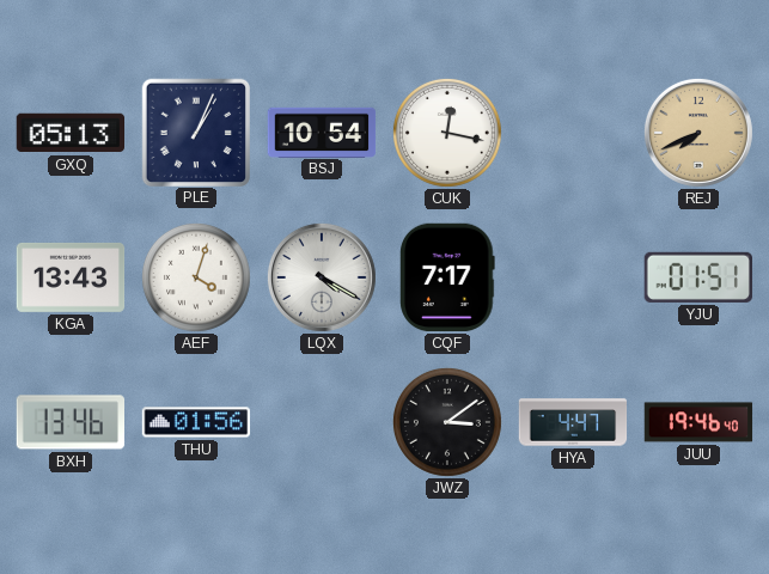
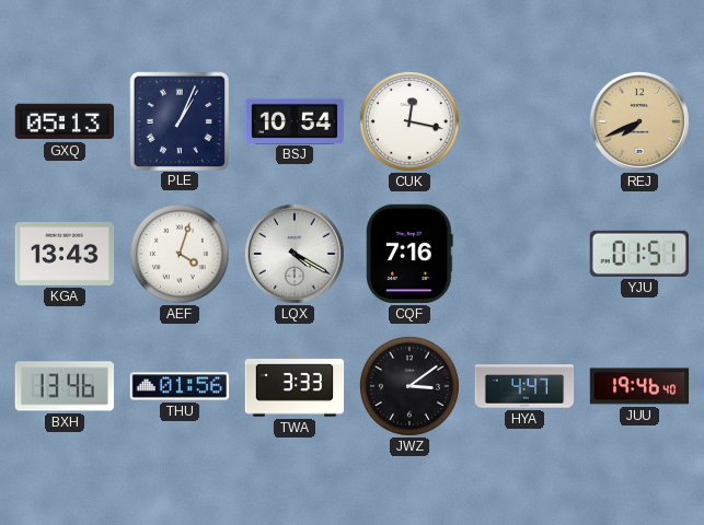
CQF: 7:17 -> 7:16
TWA: none -> 3:33
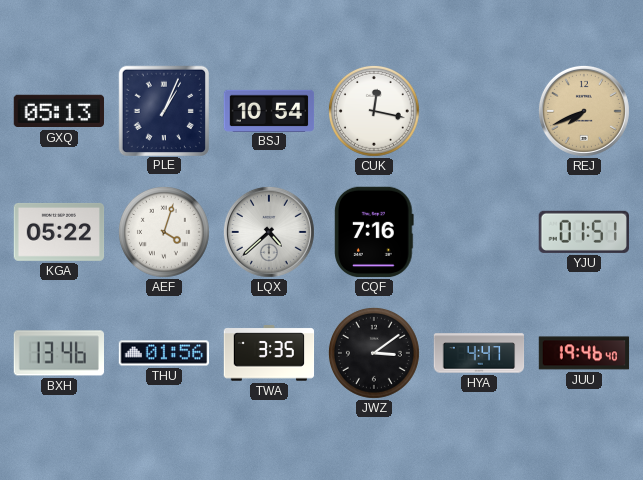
KGA: 13:43 -> 05:22
LQX: 4:20 -> 4:38
TWA: 3:33 -> 3:35
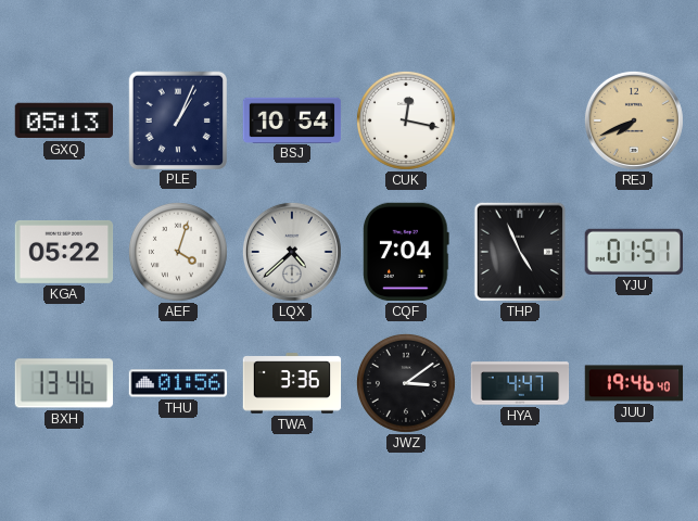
CQF: 7:16 -> 7:04
THP: none -> 4:56
TWA: 3:35 -> 3:36
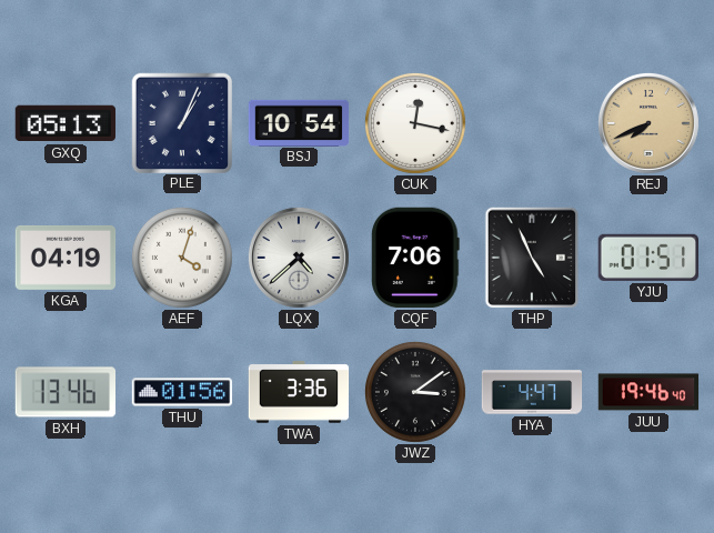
KGA: 05:22 -> 04:19
CQF: 7:04 -> 7:06
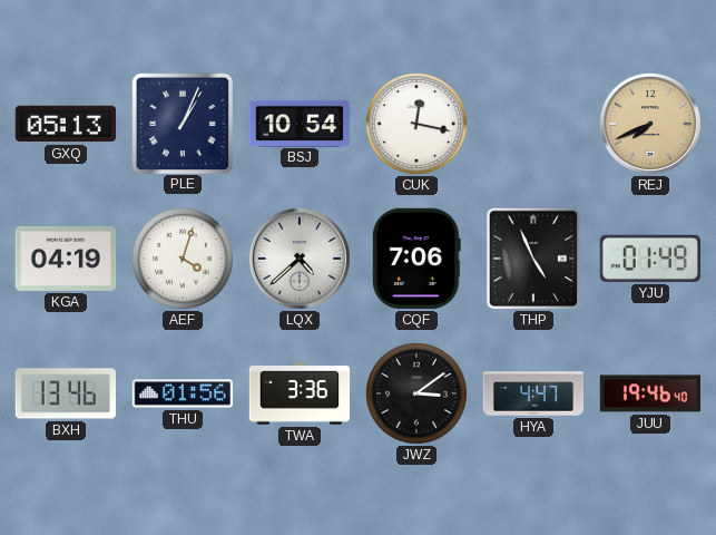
YJU: 01:51 -> 01:49
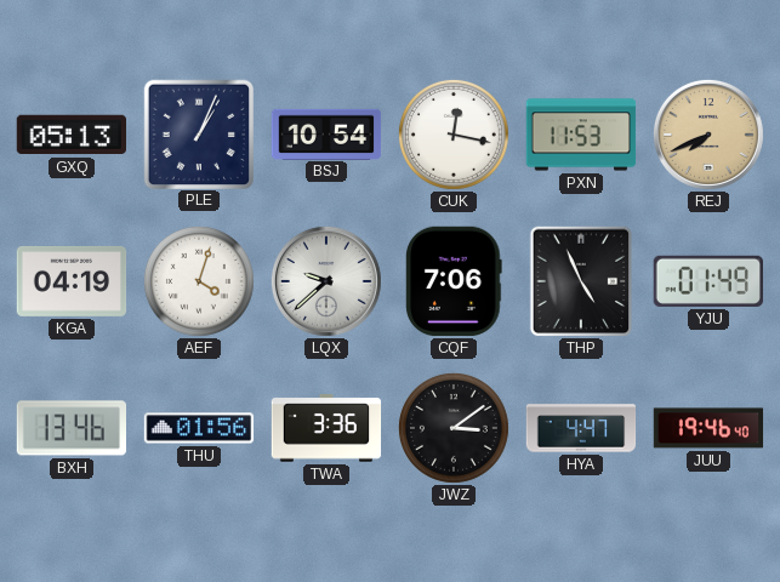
PXN: none -> 11:53
LQX: 4:38 -> 9:38
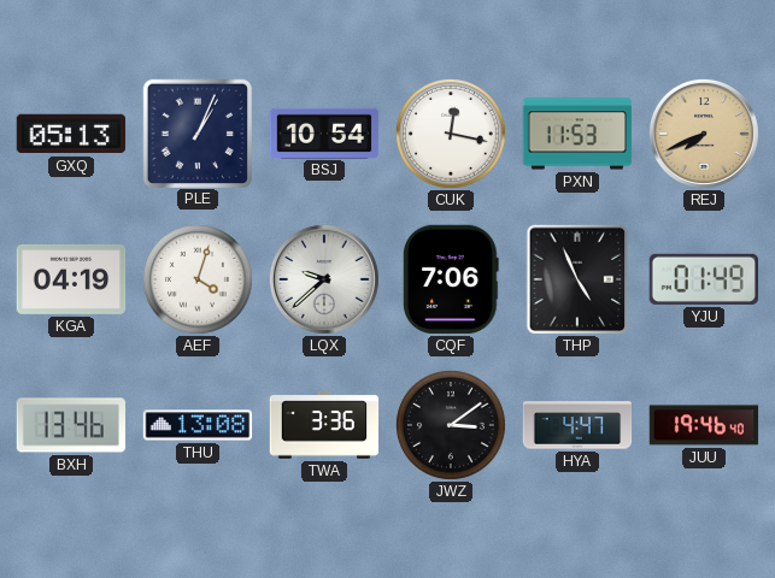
THU: 01:56 -> 13:08
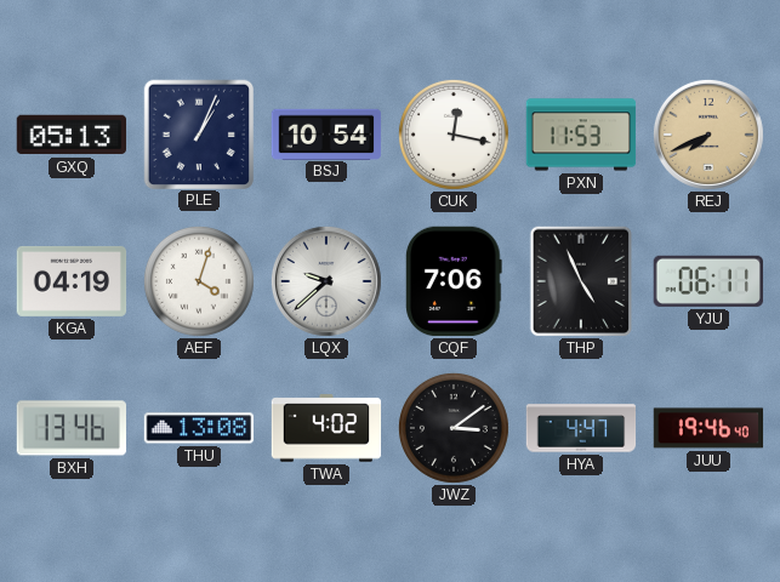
YJU: 01:49 -> 06:11
TWA: 3:36 -> 4:02
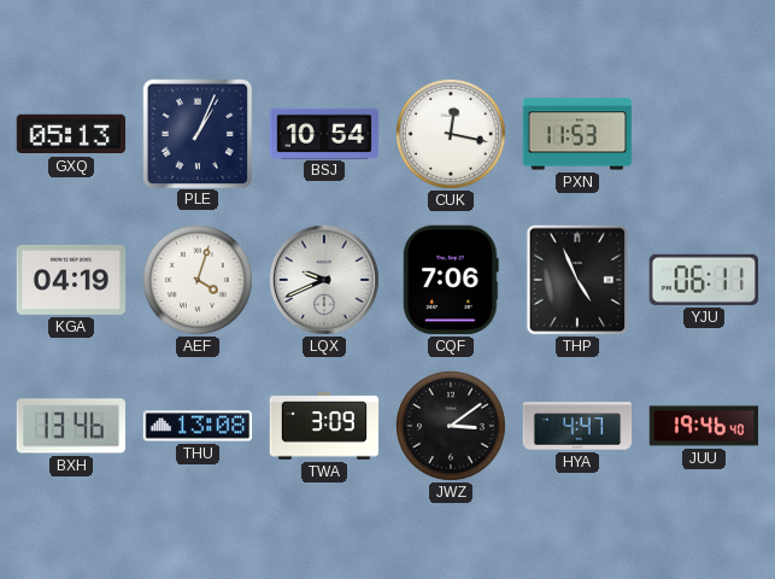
REJ: 7:41 -> none
LQX: 9:38 -> 9:41
TWA: 4:02 -> 3:09
